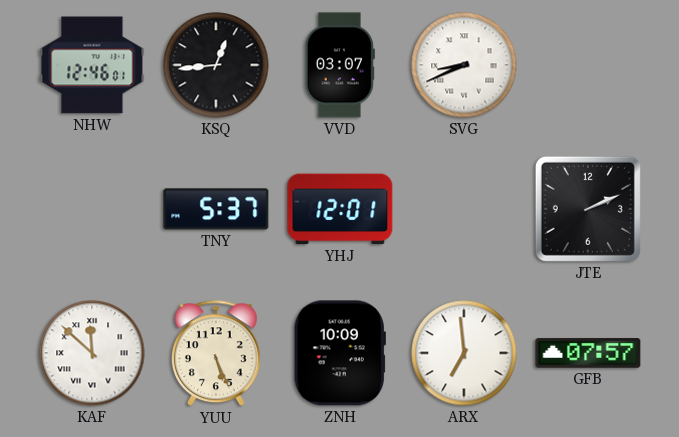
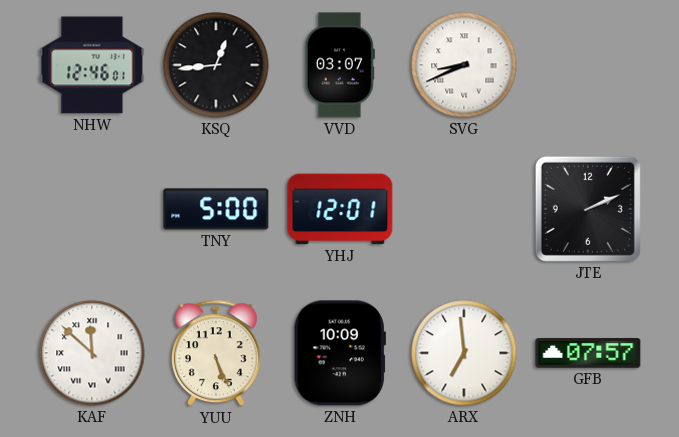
TNY: 5:37 -> 5:00
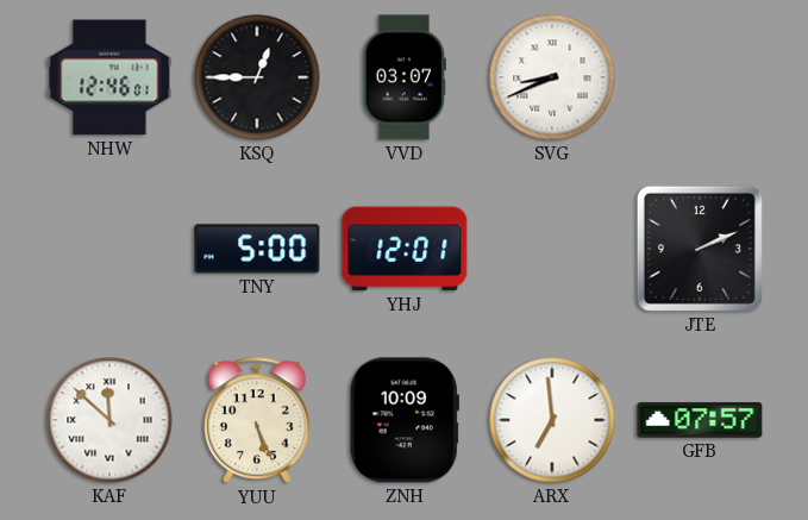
KSQ: 12:44 -> 12:45
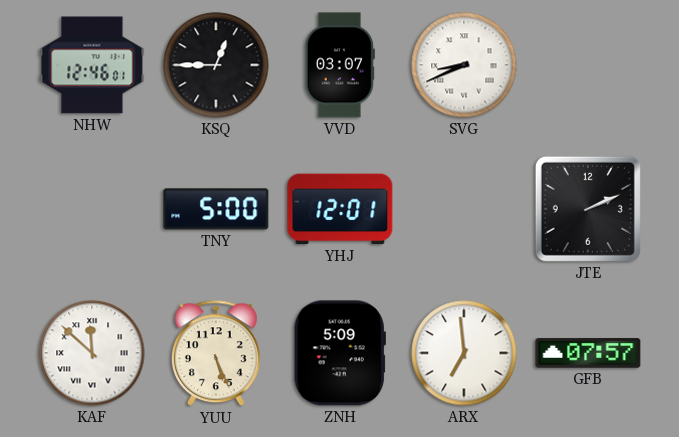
ZNH: 10:09 -> 5:09
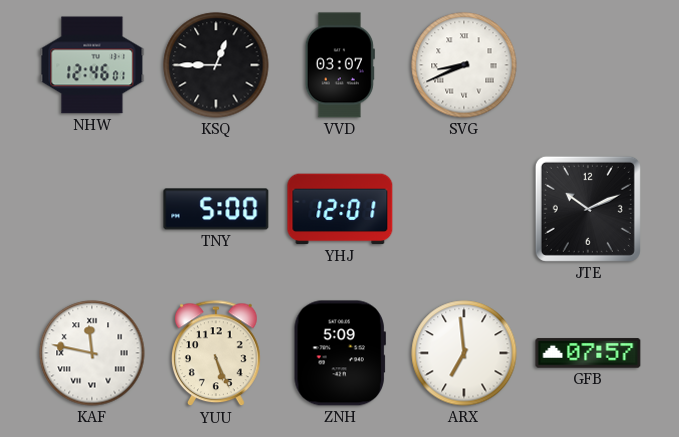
JTE: 2:11 -> 10:11
KAF: 11:52 -> 11:47
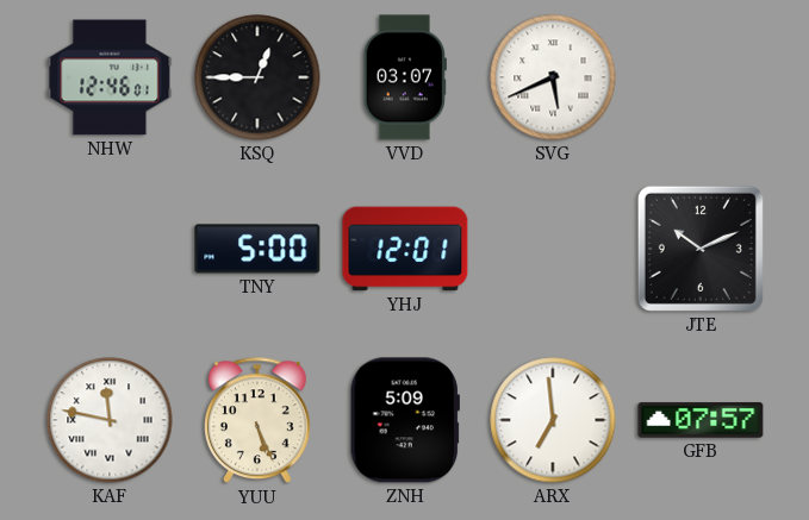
SVG: 8:41 -> 5:41
